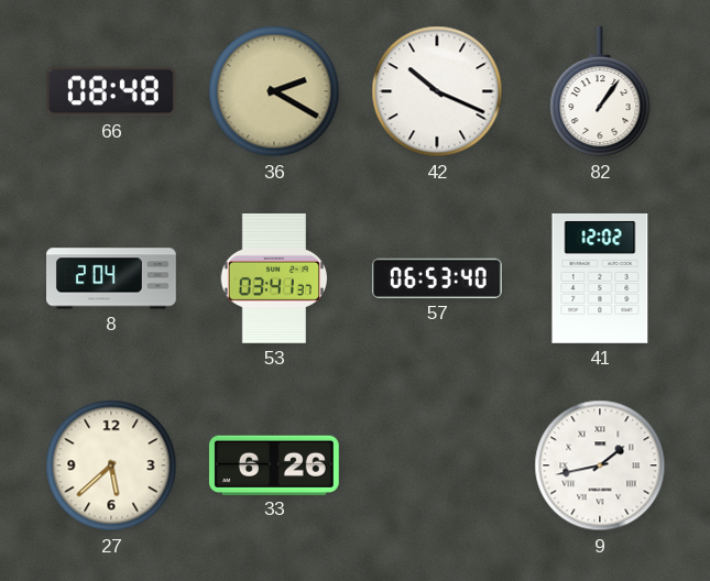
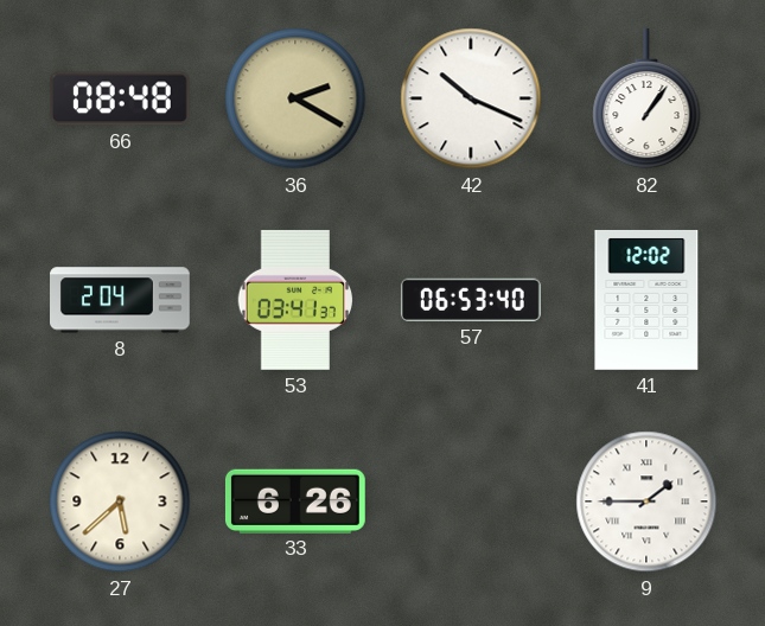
9: 1:43 -> 1:45
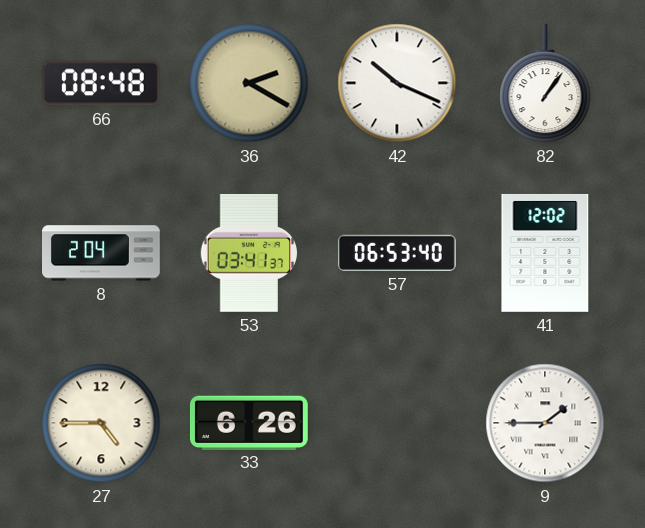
27: 5:38 -> 4:45
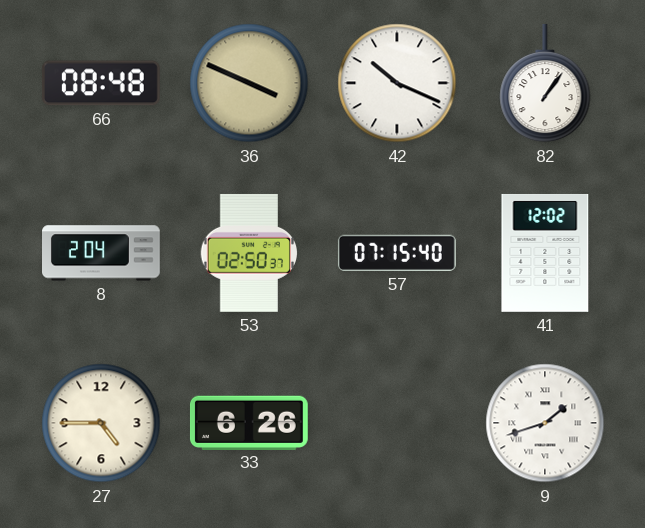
36: 2:20 -> 3:49
53: 03:41 -> 02:50
57: 06:53 -> 07:15
9: 1:45 -> 1:42
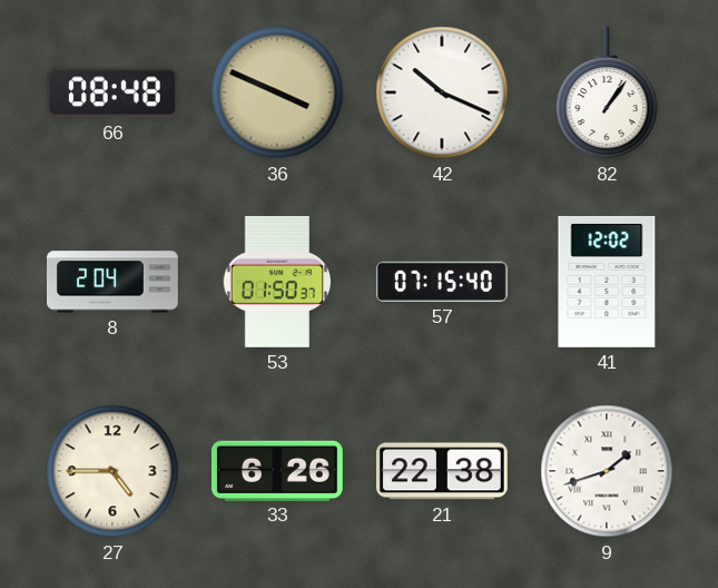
53: 02:50 -> 01:50
21: none -> 22:38
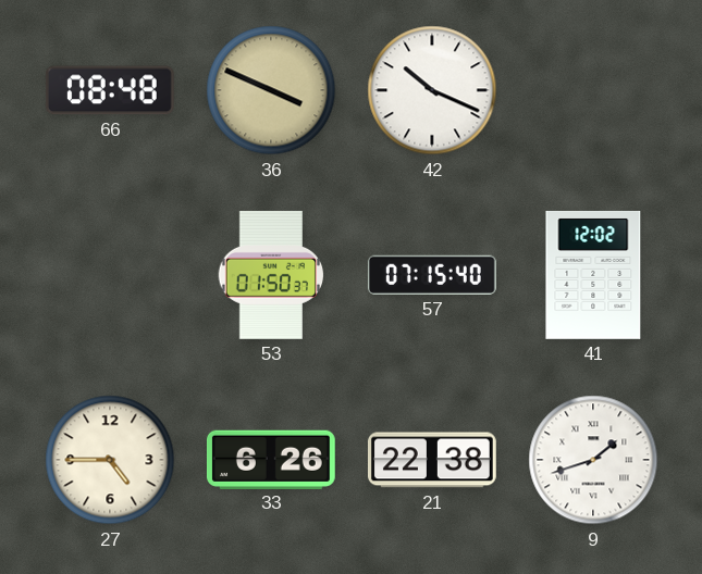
82: 1:06 -> none
8: 2:04 -> none
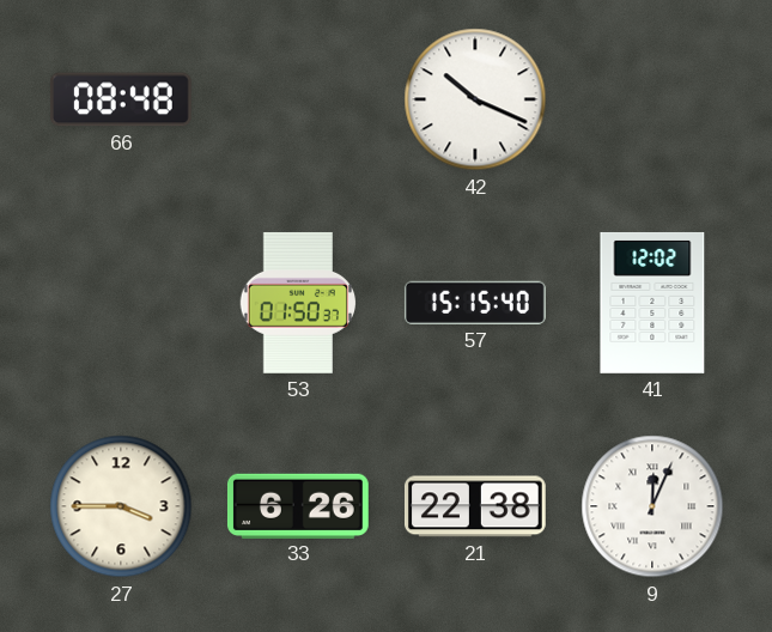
36: 3:49 -> none
57: 07:15 -> 15:15
27: 4:45 -> 3:45
9: 1:42 -> 12:04
